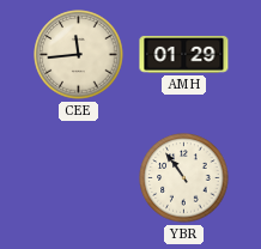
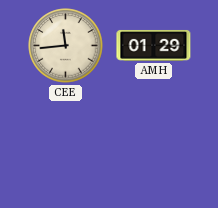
YBR: 10:54 -> none
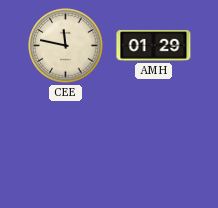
CEE: 11:44 -> 11:47
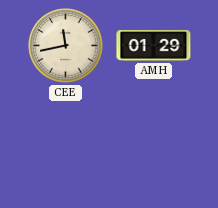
CEE: 11:47 -> 11:43
